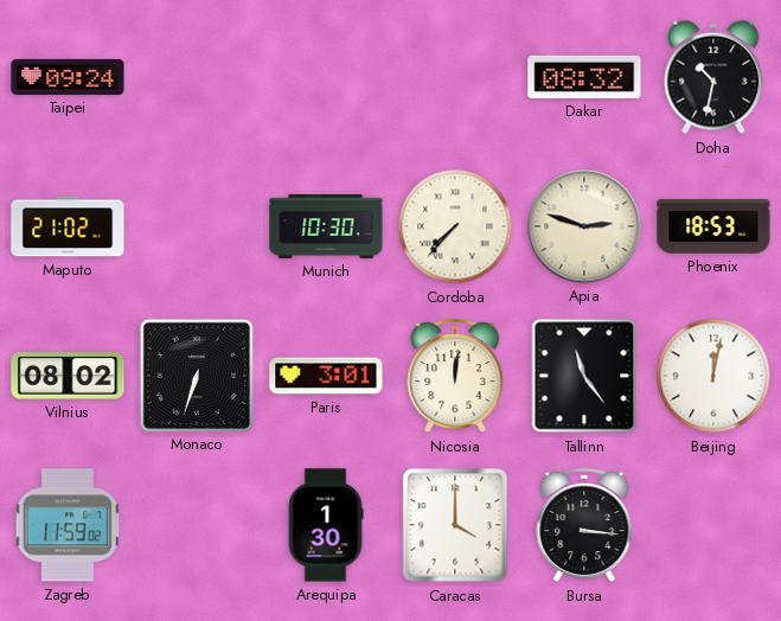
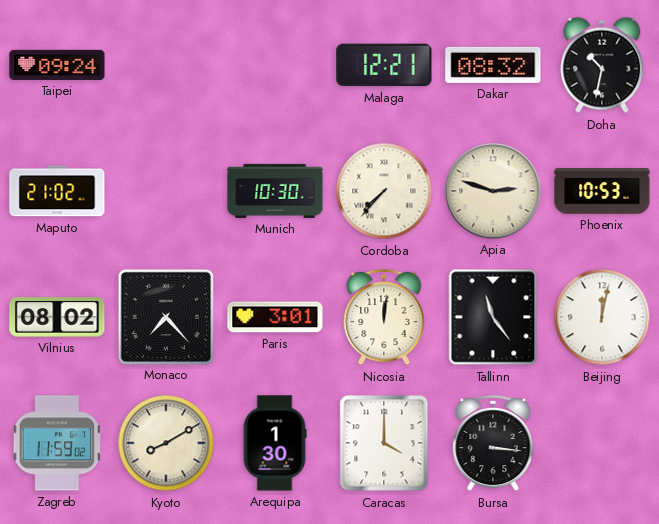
Malaga: none -> 12:21
Phoenix: 18:53 -> 10:53
Monaco: 6:33 -> 7:23
Kyoto: none -> 8:10
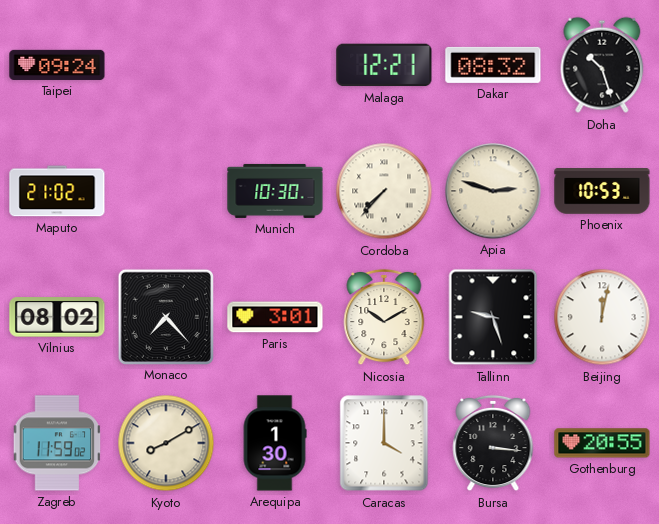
Doha: 10:32 -> 10:27
Nicosia: 12:01 -> 10:10
Tallinn: 11:24 -> 9:27
Gothenburg: none -> 20:55
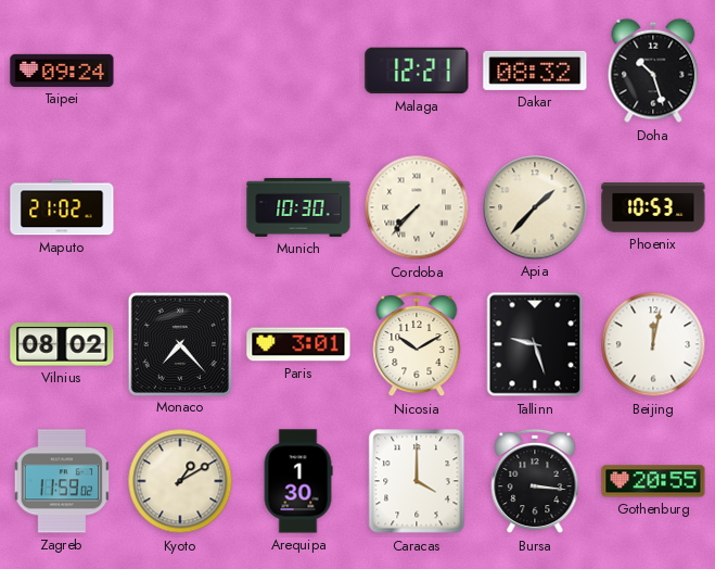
Apia: 2:48 -> 1:37
Kyoto: 8:10 -> 1:10
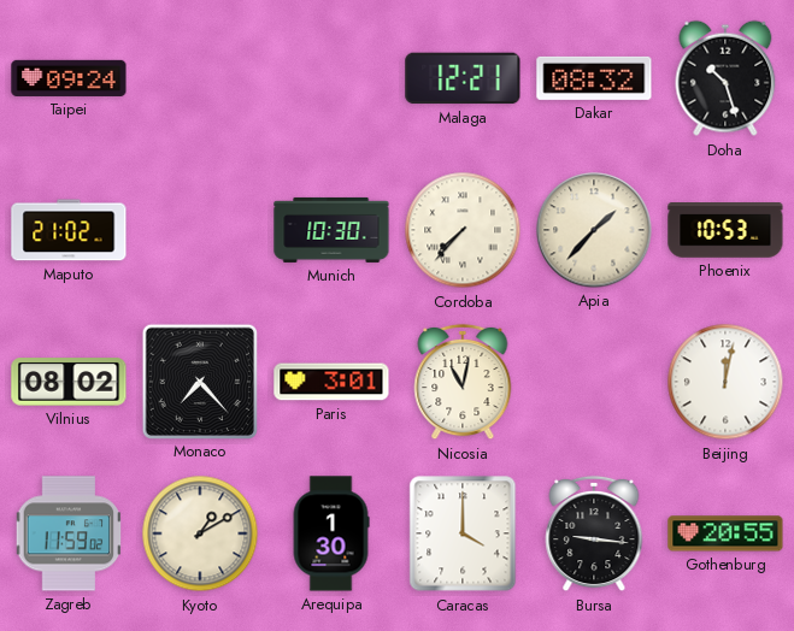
Nicosia: 10:10 -> 11:02
Tallinn: 9:27 -> none
Bursa: 3:16 -> 9:16
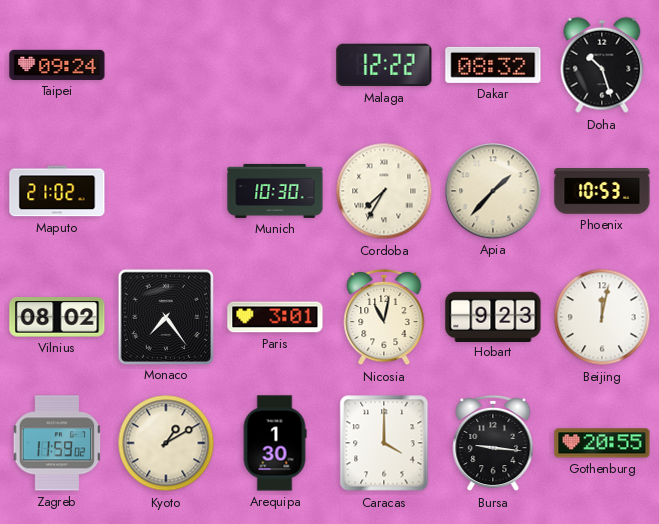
Malaga: 12:21 -> 12:22
Cordoba: 7:37 -> 7:35
Monaco: 7:23 -> 7:24
Hobart: none -> 9:23
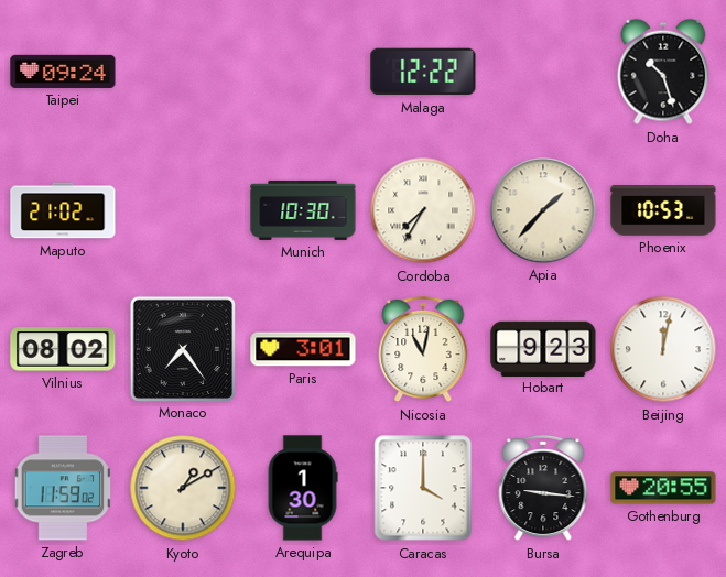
Dakar: 08:32 -> none
